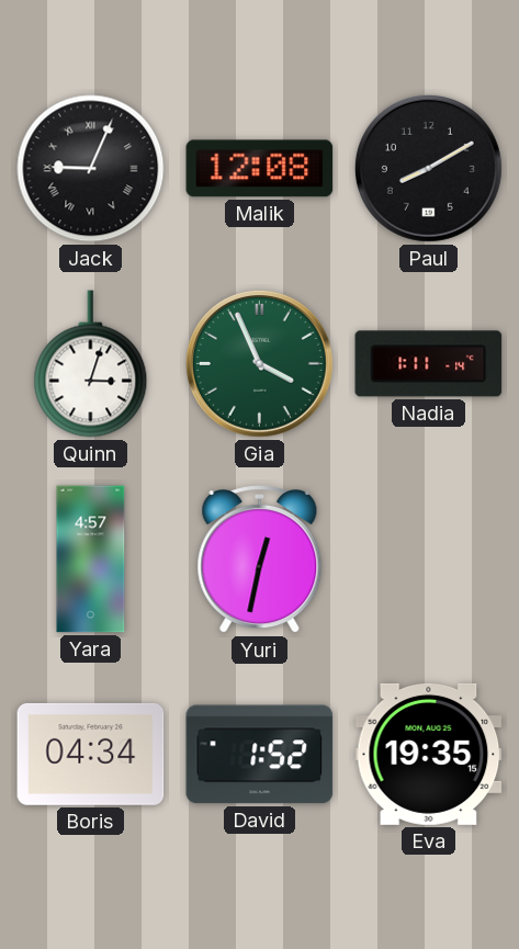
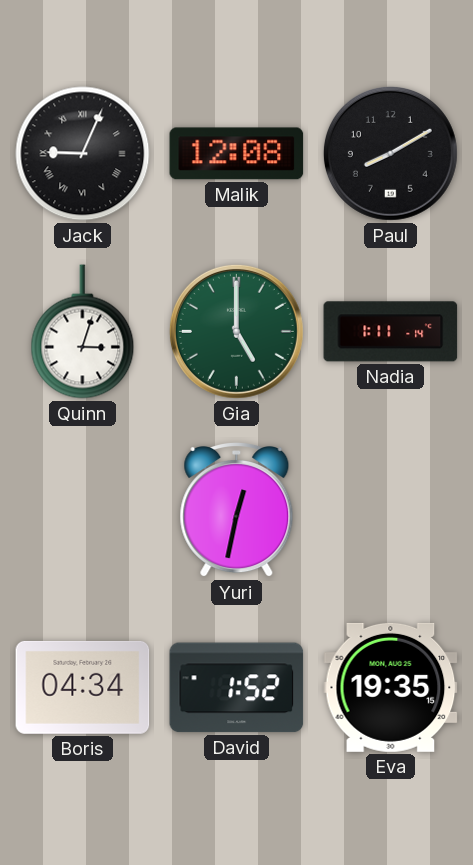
Gia: 3:56 -> 5:00
Yara: 4:57 -> none
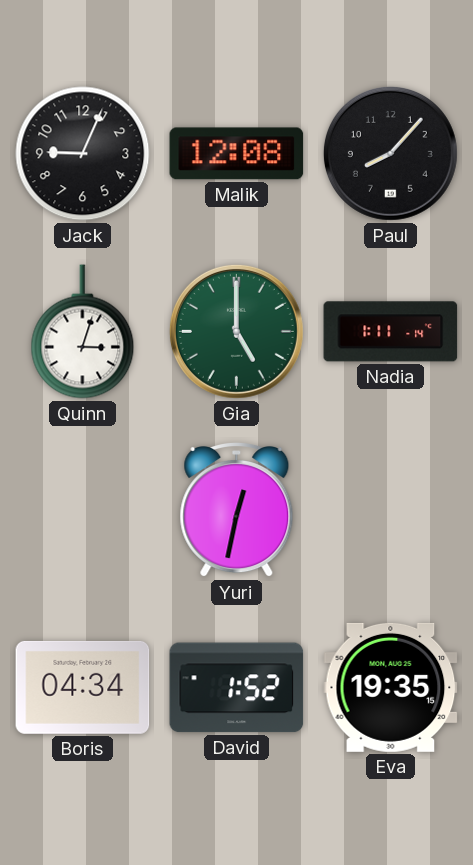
Jack numerals: Roman -> Arabic
Paul: 8:10 -> 8:07
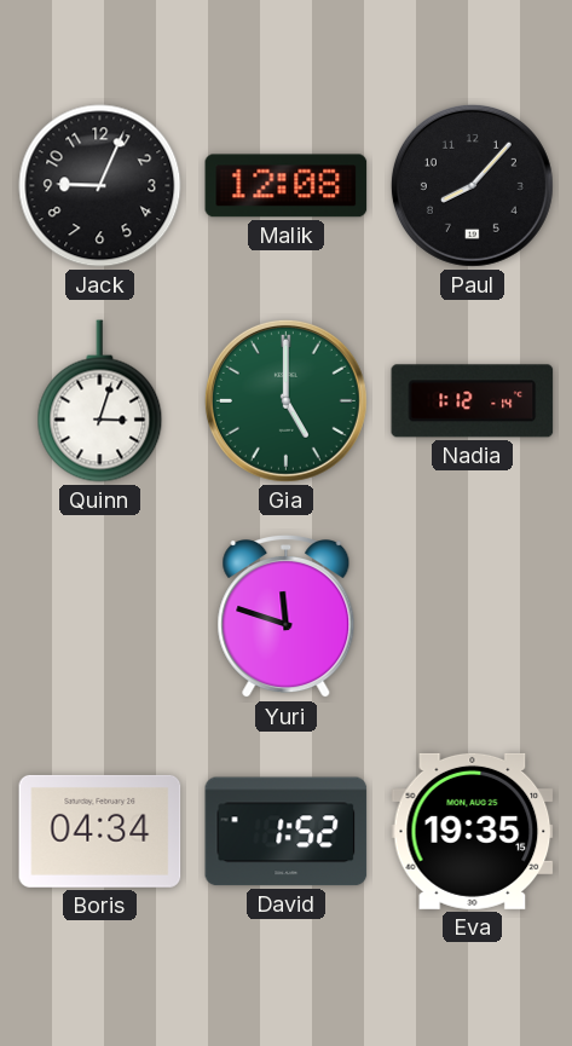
Nadia: 1:11 -> 1:12
Yuri: 12:32 -> 11:48
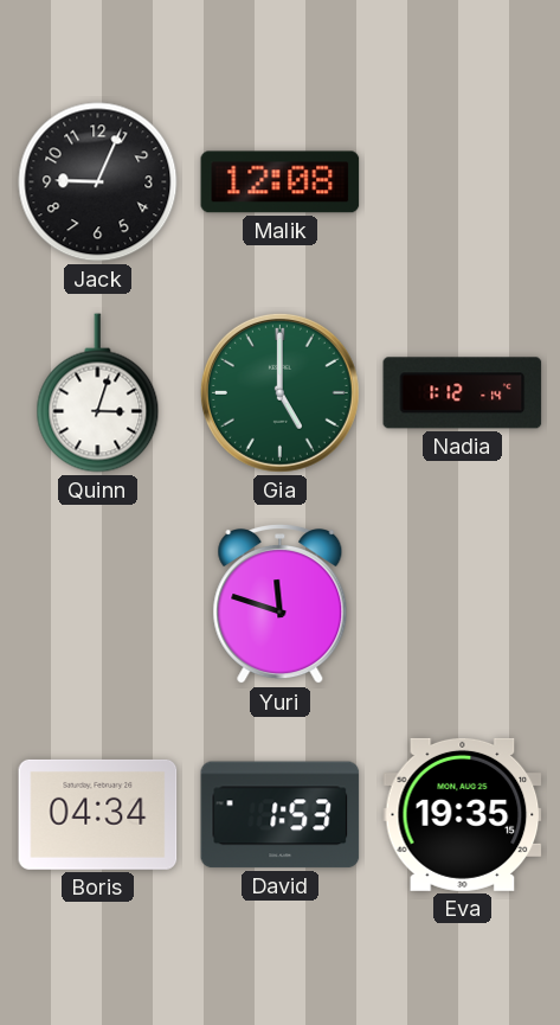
Paul: 8:07 -> none
David: 1:52 -> 1:53
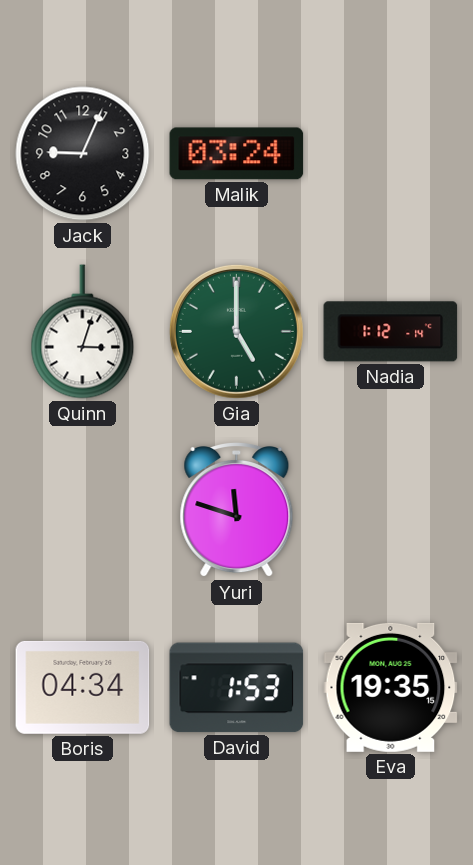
Malik: 12:08 -> 03:24
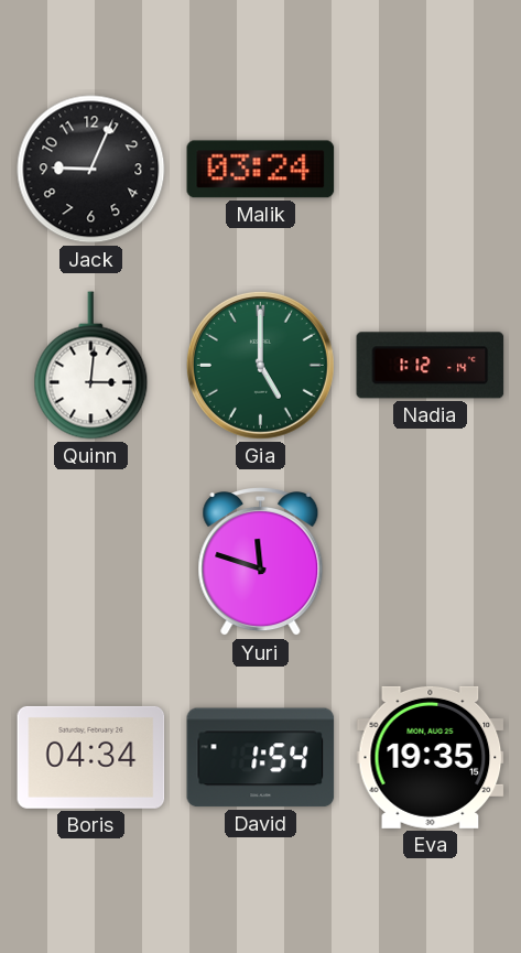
Quinn: 3:03 -> 3:01
David: 1:53 -> 1:54
